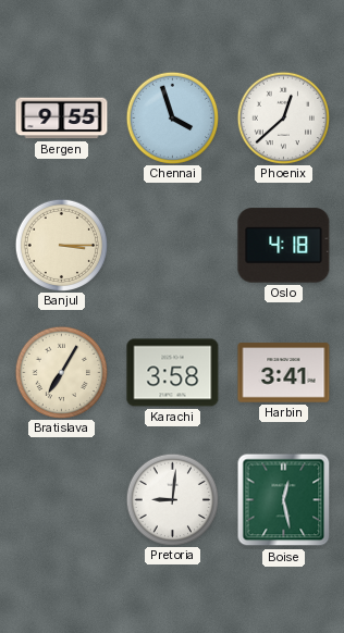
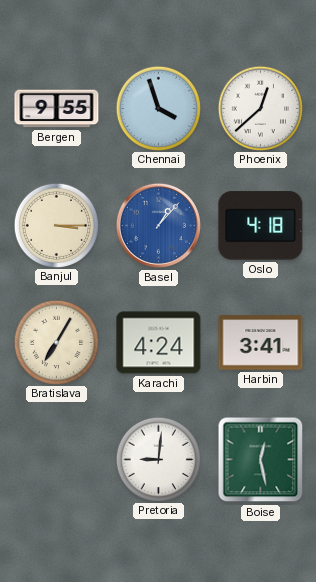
Basel: none -> 1:07
Karachi: 3:58 -> 4:24
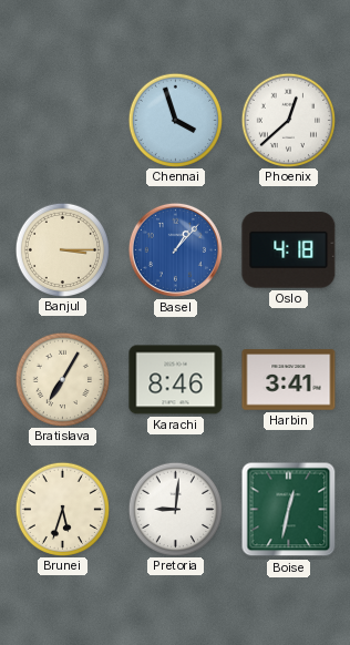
Bergen: 9:55 -> none
Karachi: 4:24 -> 8:46
Brunei: none -> 5:33
Boise: 12:28 -> 12:32
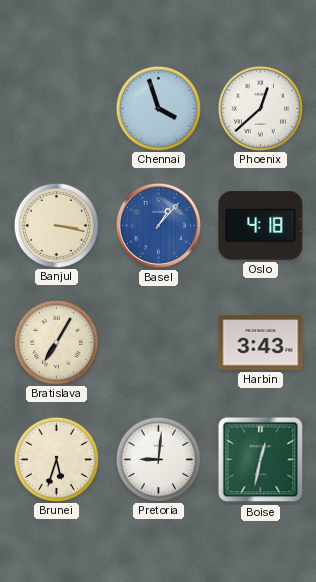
Banjul: 3:15 -> 3:17
Karachi: 8:46 -> none
Harbin: 3:41 -> 3:43
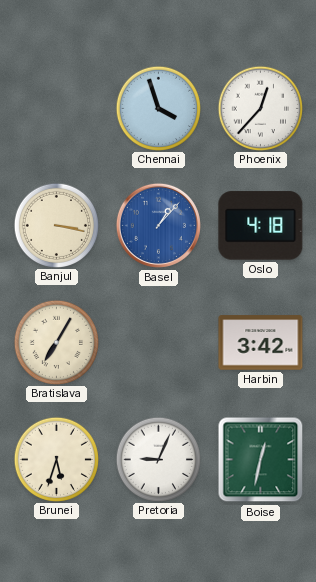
Phoenix: 12:38 -> 12:37
Harbin: 3:43 -> 3:42
Pretoria: 9:01 -> 9:04
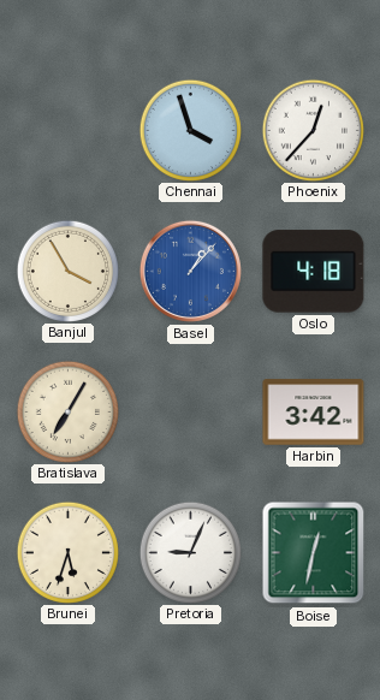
Banjul: 3:17 -> 3:55
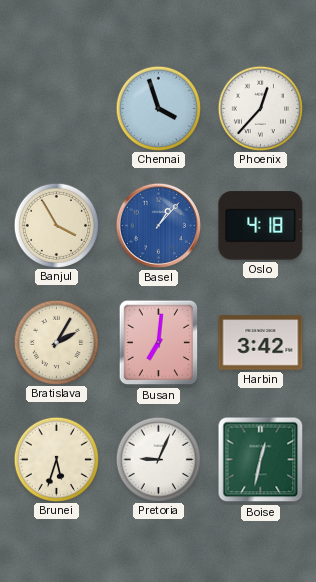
Bratislava: 7:05 -> 2:05
Busan: none -> 7:01
